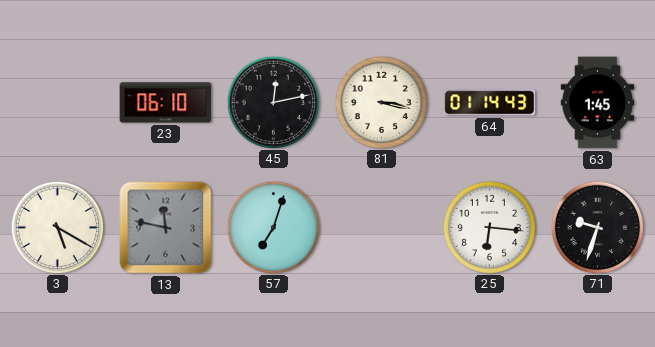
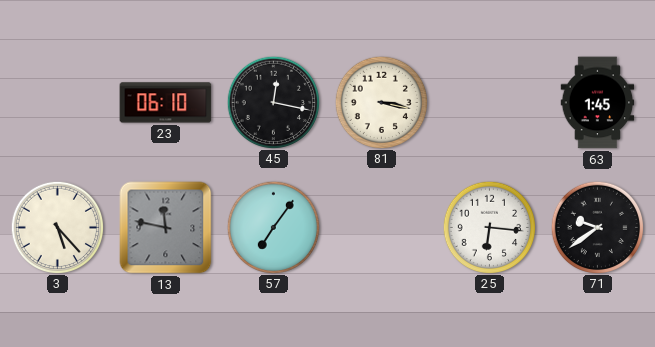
45: 12:13 -> 12:17
64: 01:14 -> none
3: 5:20 -> 5:23
57: 7:03 -> 7:06
71: 9:33 -> 9:39
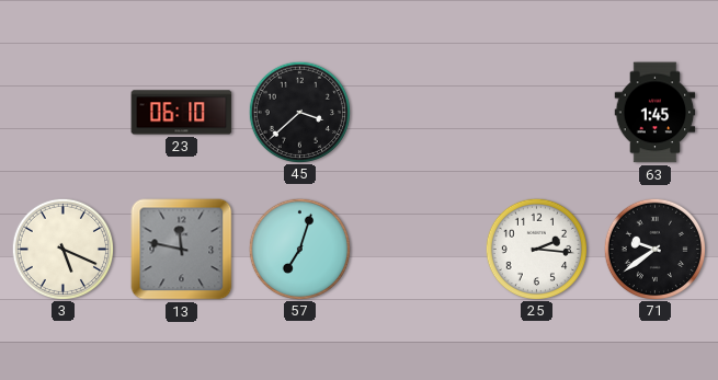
45: 12:17 -> 3:38
81: 3:17 -> none
3: 5:23 -> 5:19
57: 7:06 -> 7:03
25: 6:16 -> 2:16
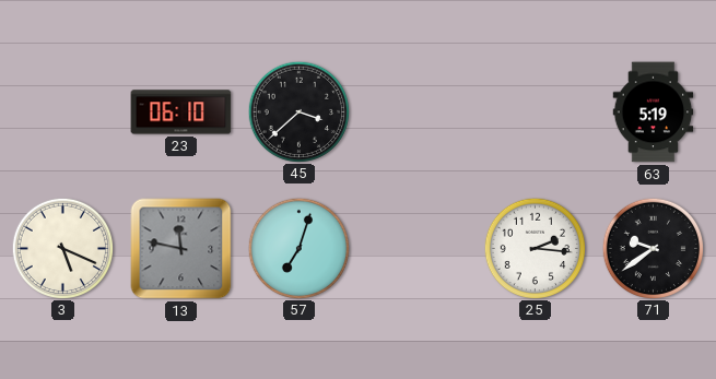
63: 1:45 -> 5:19
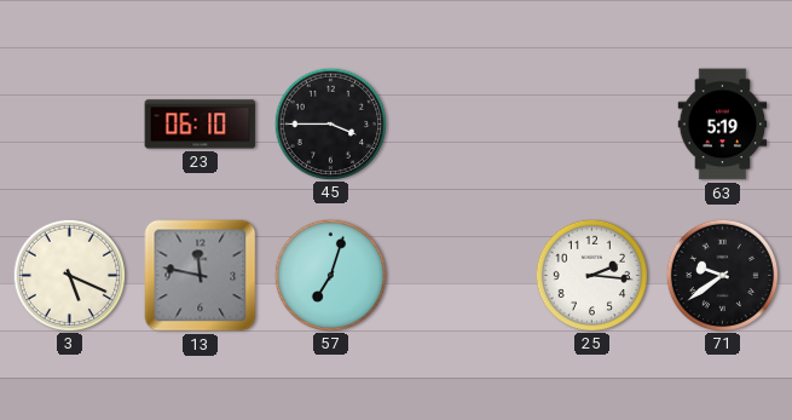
45: 3:38 -> 3:45
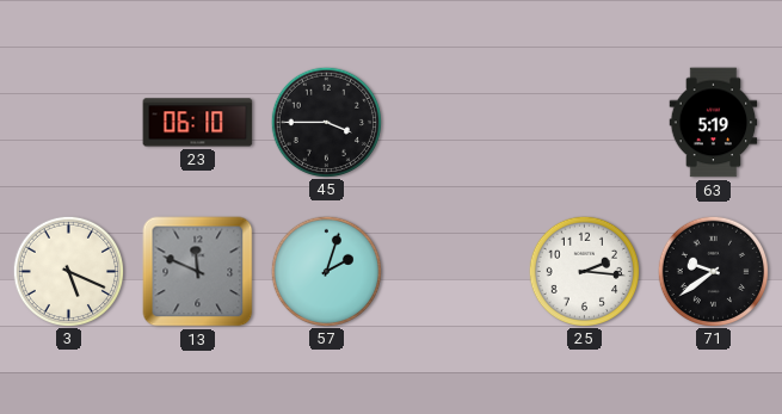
13: 11:47 -> 11:49
57: 7:03 -> 2:03
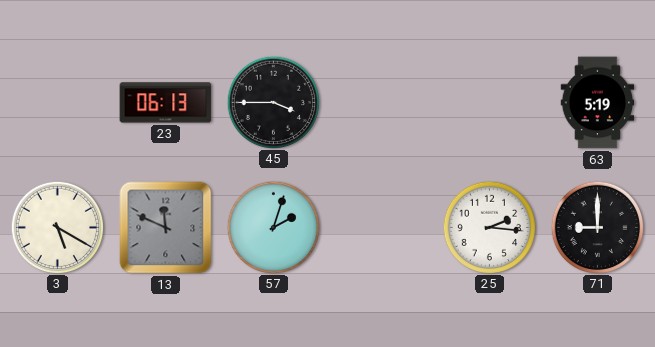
23: 06:10 -> 06:13
3: 5:19 -> 5:20
71: 9:39 -> 9:00
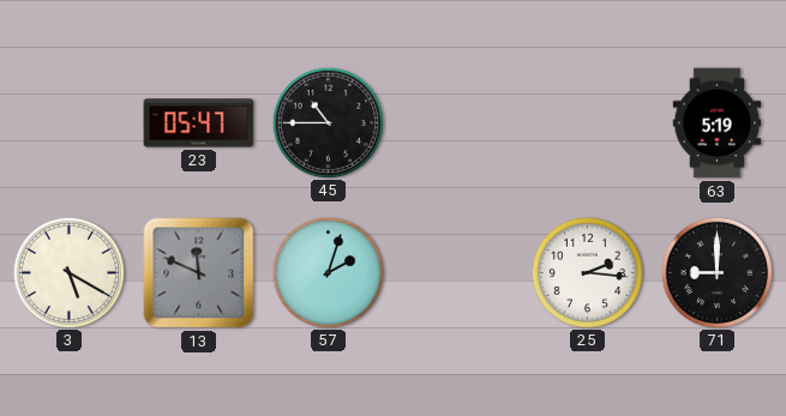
23: 06:13 -> 05:47
45: 3:45 -> 10:45
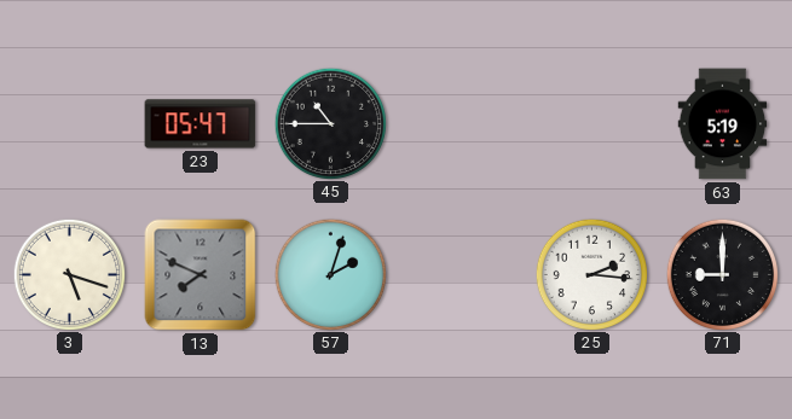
3: 5:20 -> 5:18
13: 11:49 -> 7:49
